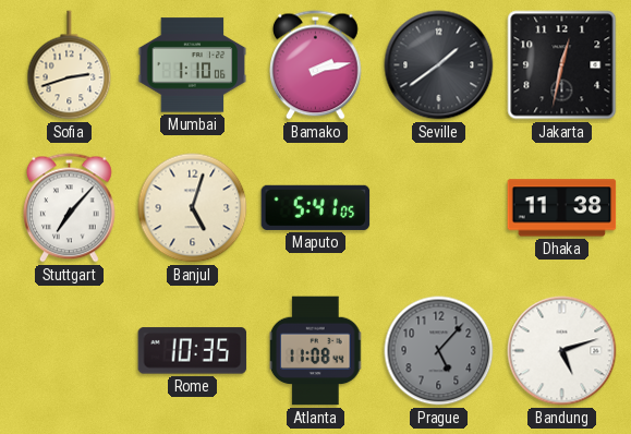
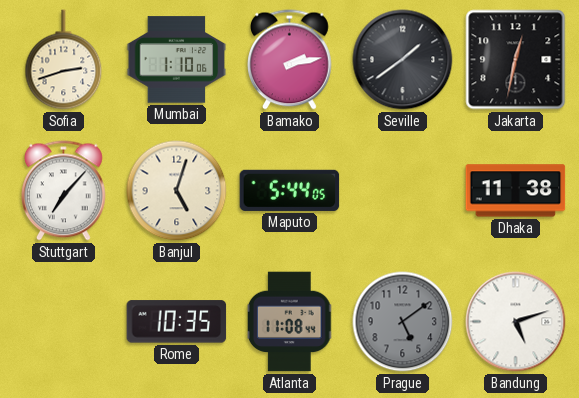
Maputo: 5:41 -> 5:44
Prague: 5:07 -> 5:09
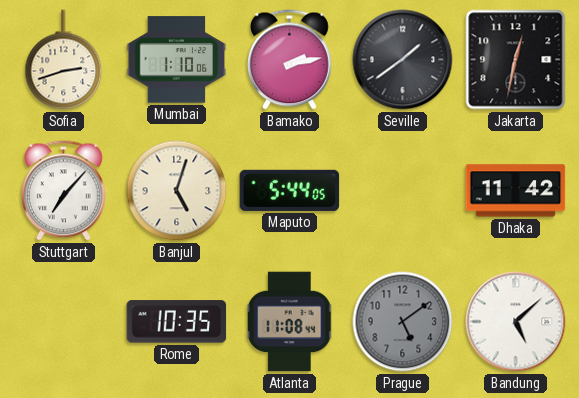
Dhaka: 11:38 -> 11:42
Bandung: 5:12 -> 5:08
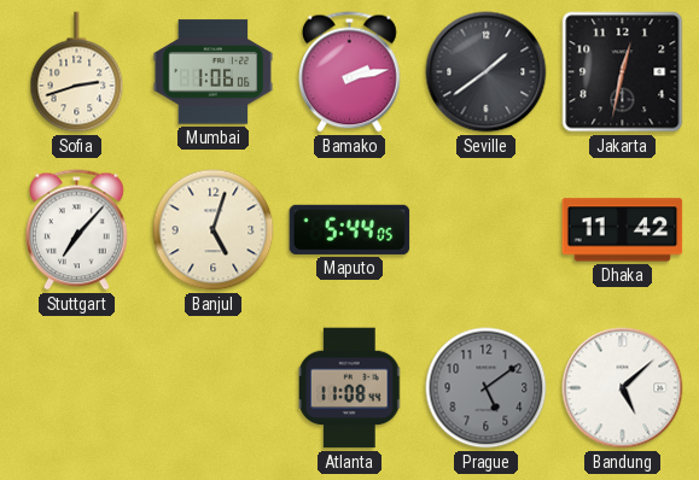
Mumbai: 1:10 -> 1:06
Rome: 10:35 -> none
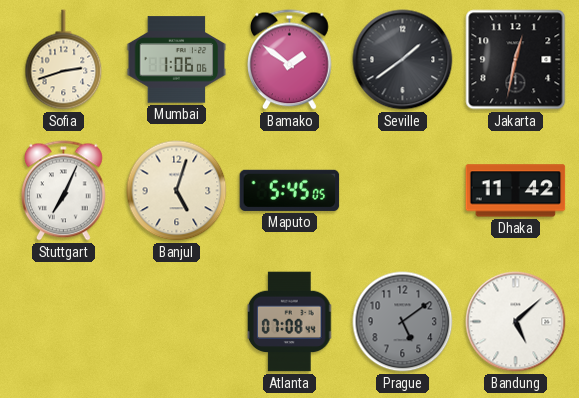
Bamako: 2:13 -> 1:51
Stuttgart: 7:07 -> 7:04
Maputo: 5:44 -> 5:45
Atlanta: 11:08 -> 07:08
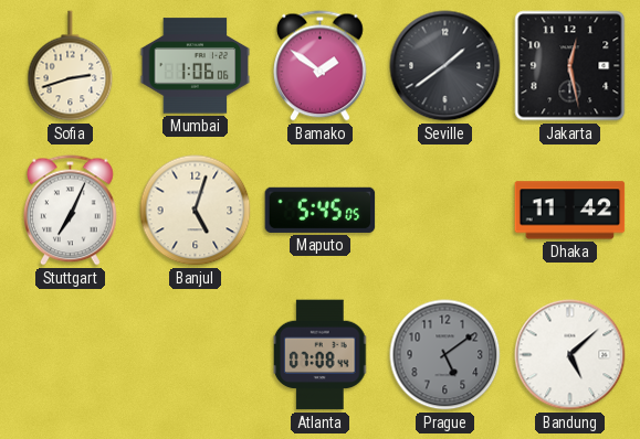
Jakarta: 12:32 -> 12:28
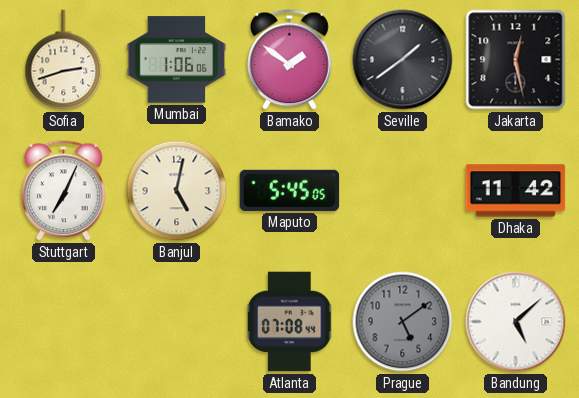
Banjul: 5:03 -> 5:02
